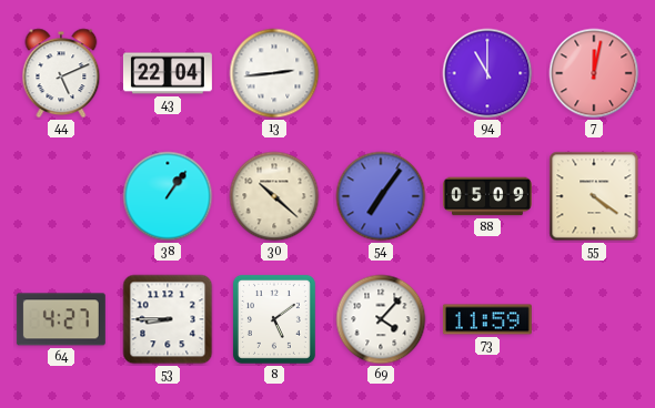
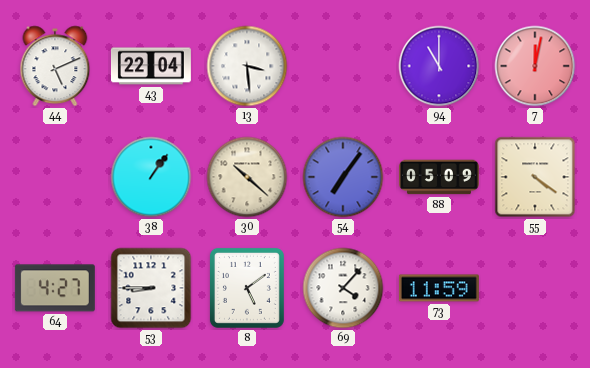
13: 2:44 -> 3:29
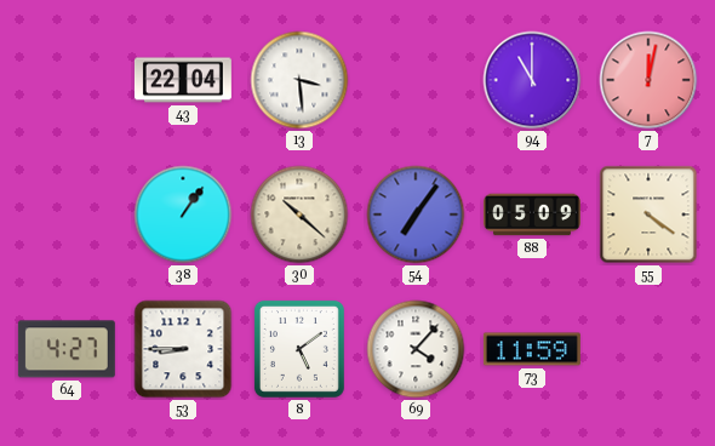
44: 5:11 -> none
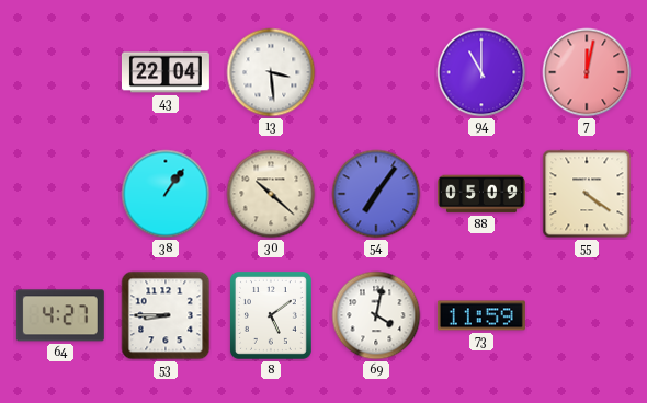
69: 4:07 -> 4:02
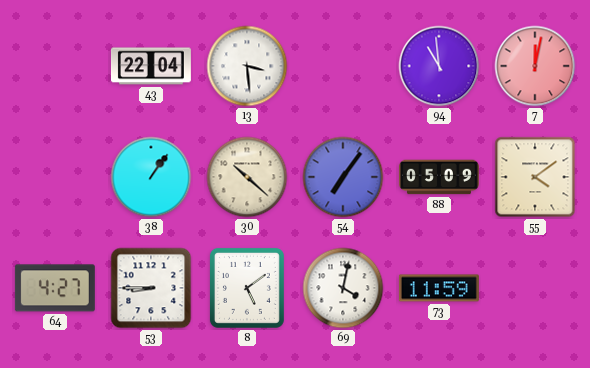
94: 11:00 -> 10:59
55: 4:21 -> 4:09
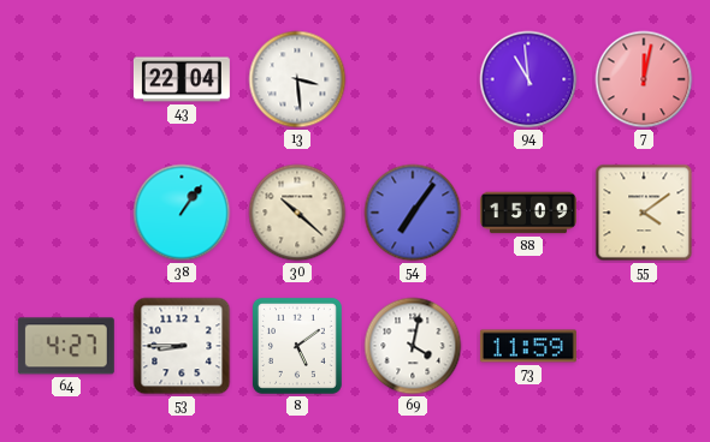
88: 05:09 -> 15:09
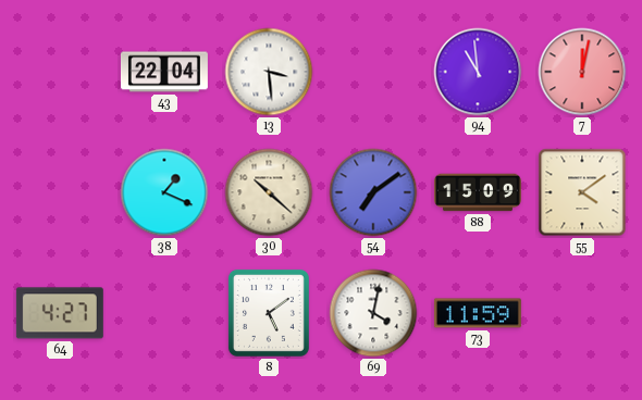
38: 1:06 -> 1:19
54: 7:06 -> 7:09
53: 8:45 -> none
